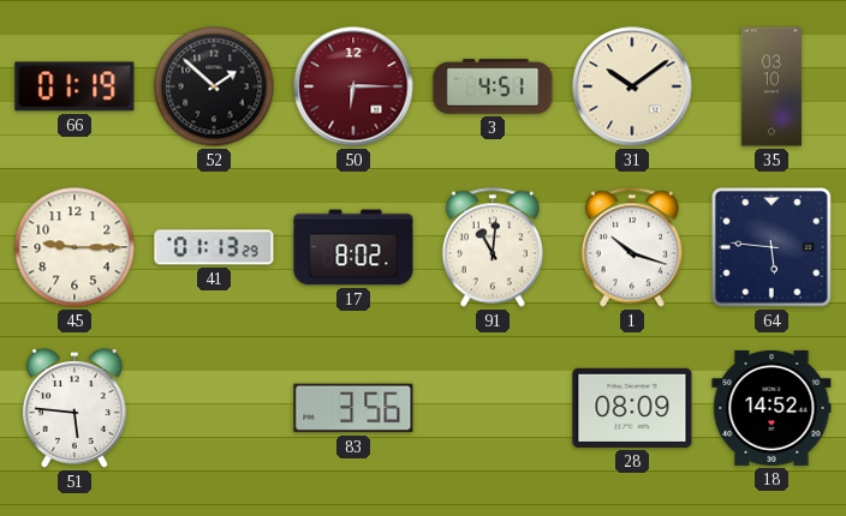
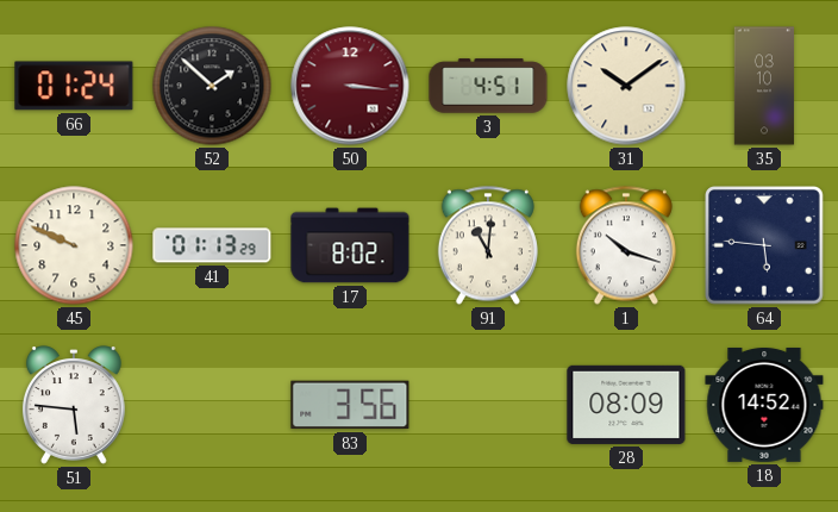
66: 01:19 -> 01:24
50: 6:15 -> 3:16
45: 9:15 -> 9:49
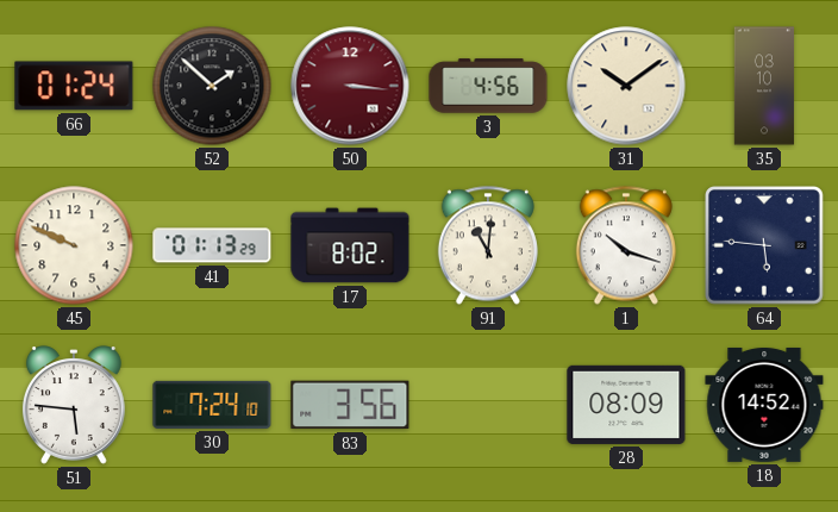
3: 4:51 -> 4:56
30: none -> 7:24
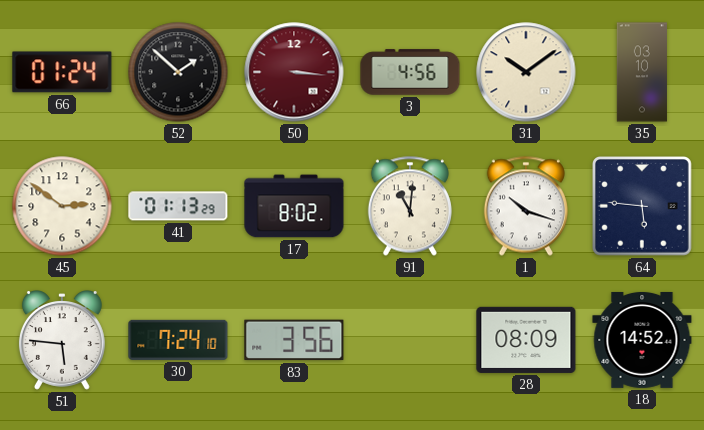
45: 9:49 -> 2:51
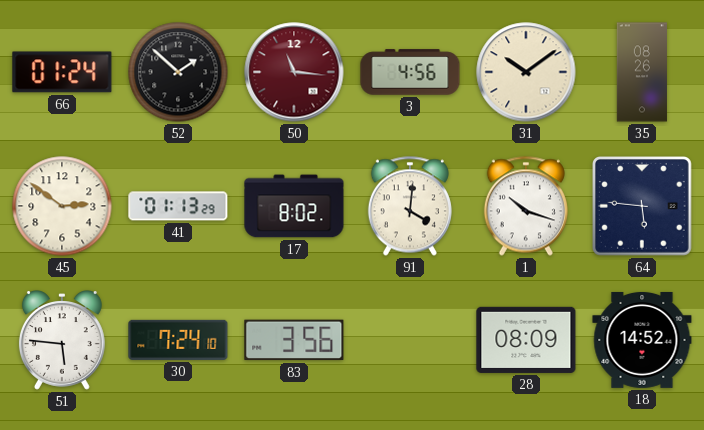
50: 3:16 -> 11:16
35: 03:10 -> 08:26
91: 11:01 -> 4:01
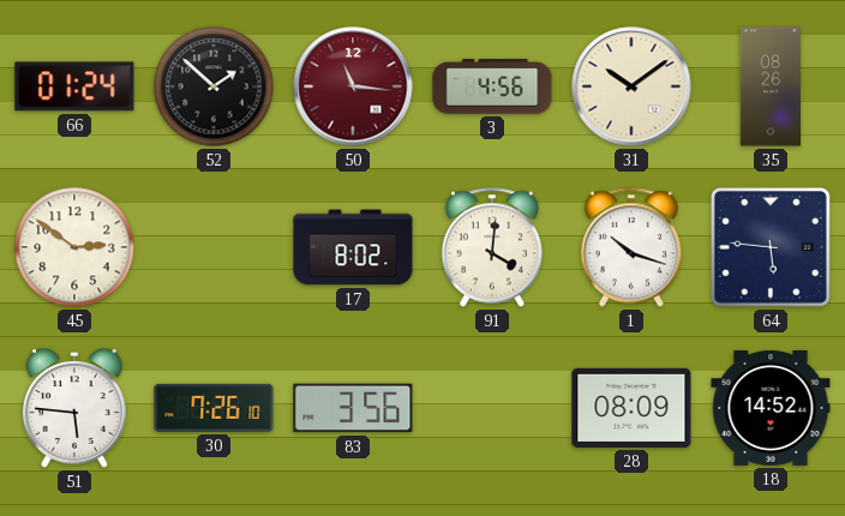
41: 01:13 -> none
30: 7:24 -> 7:26
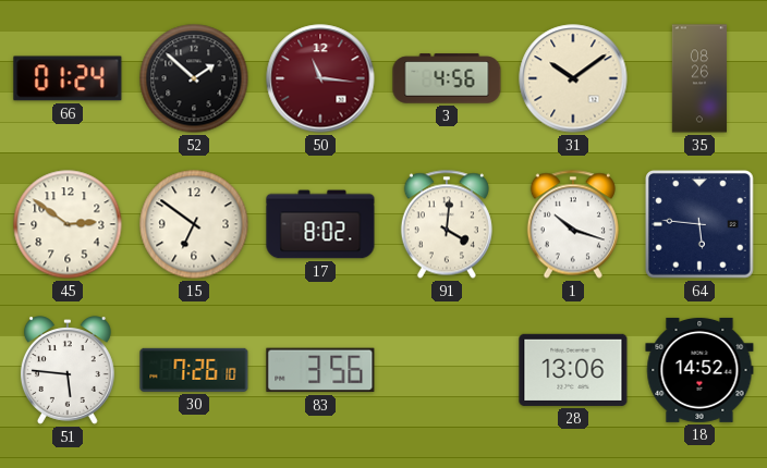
15: none -> 6:51
28: 08:09 -> 13:06
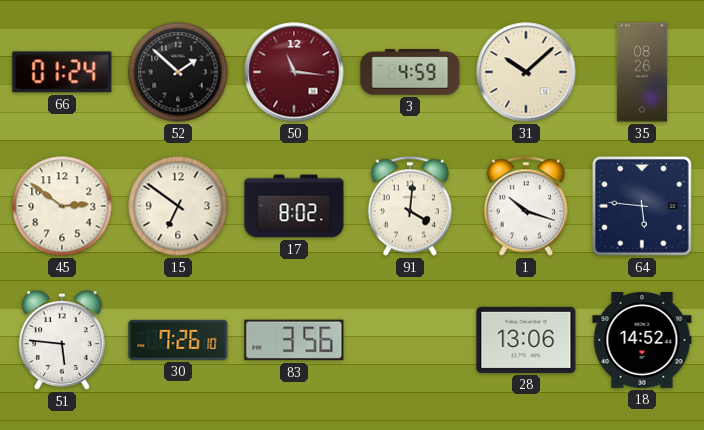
3: 4:56 -> 4:59
31: 10:09 -> 10:08
